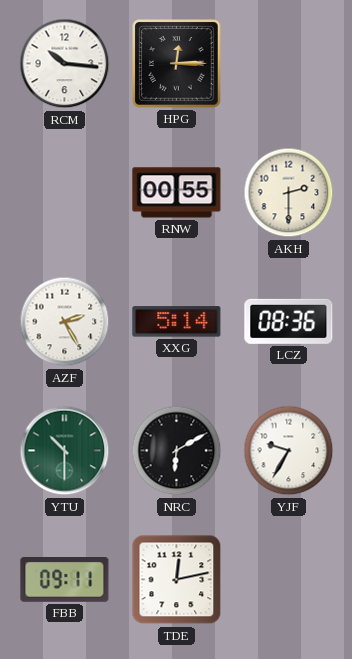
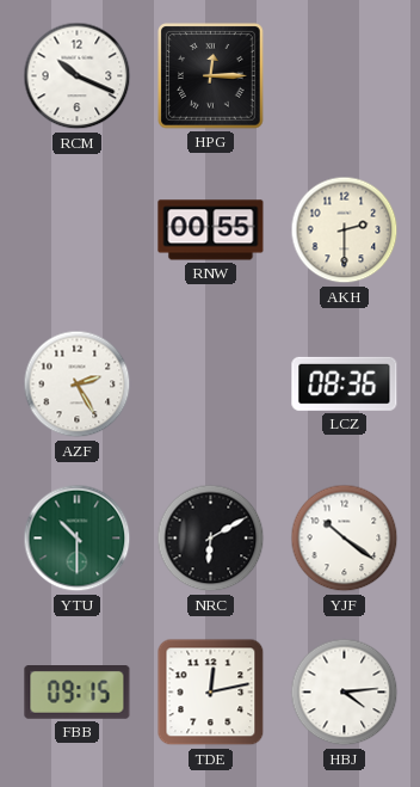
RCM: 10:16 -> 10:19
XXG: 5:14 -> none
YJF: 9:35 -> 10:21
FBB: 09:11 -> 09:15
HBJ: none -> 4:14
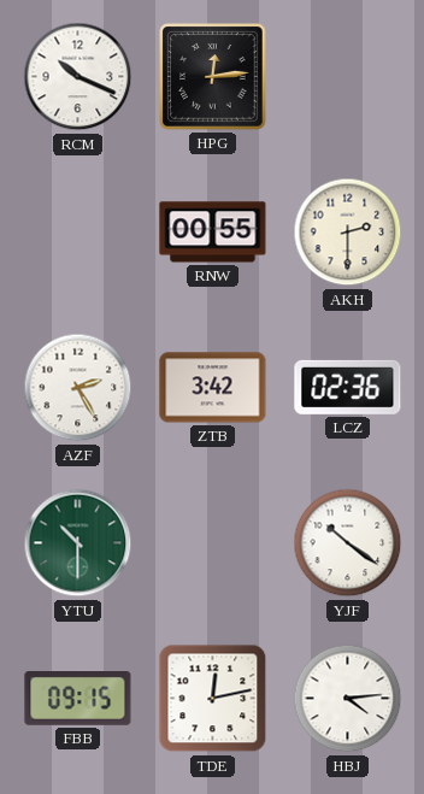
HPG: 12:15 -> 12:14
ZTB: none -> 3:42
LCZ: 08:36 -> 02:36
NRC: 6:10 -> none
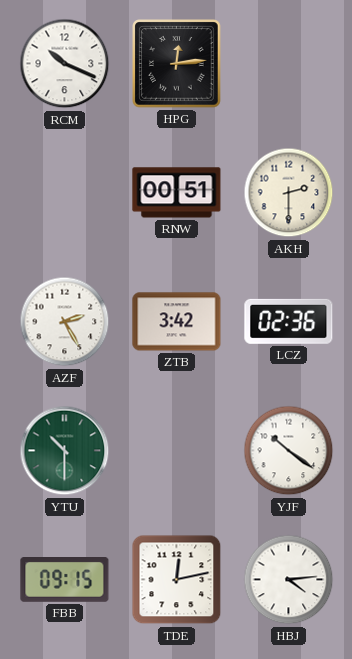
RNW: 00:55 -> 00:51
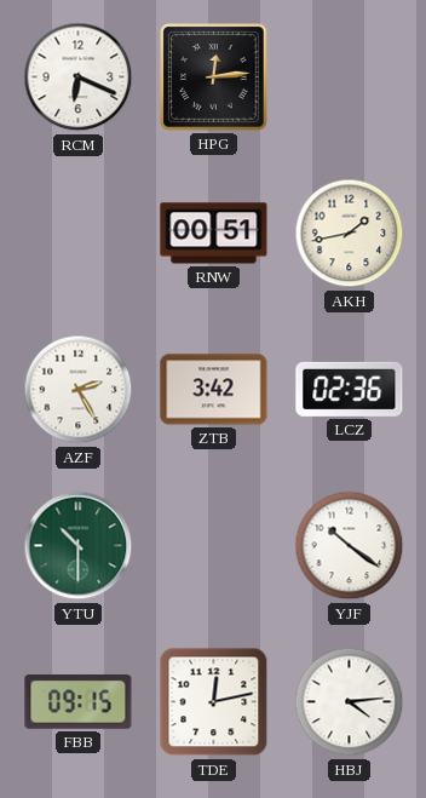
RCM: 10:19 -> 6:19
AKH: 2:30 -> 1:43
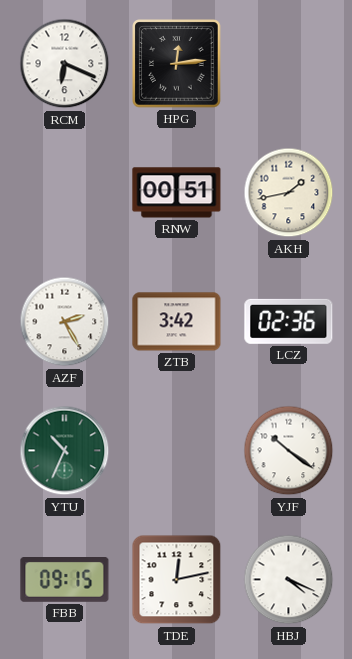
YTU: 10:30 -> 10:34
HBJ: 4:14 -> 4:19
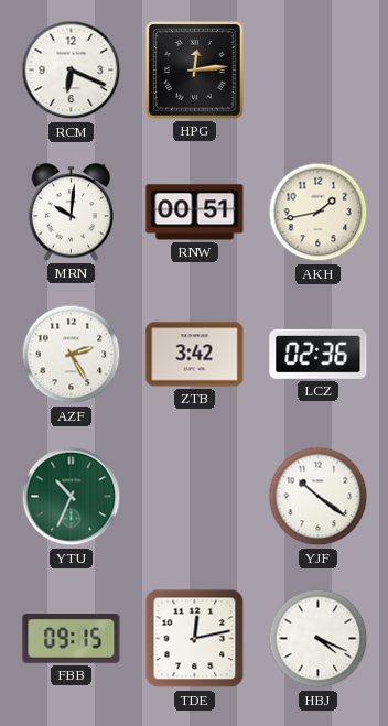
MRN: none -> 10:01
